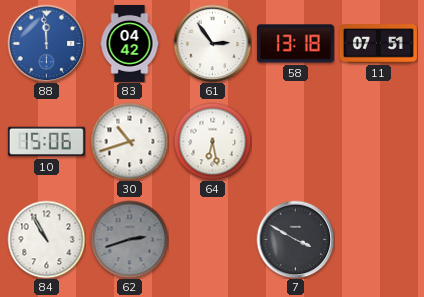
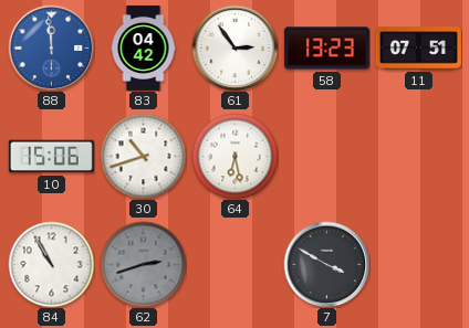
58: 13:18 -> 13:23
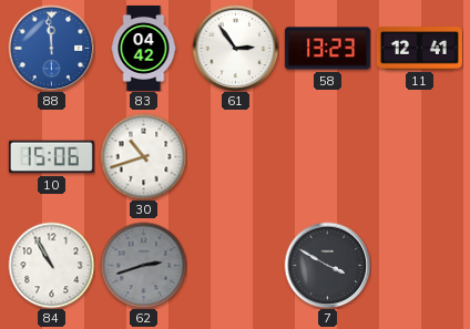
11: 07:51 -> 12:41
64: 6:28 -> none
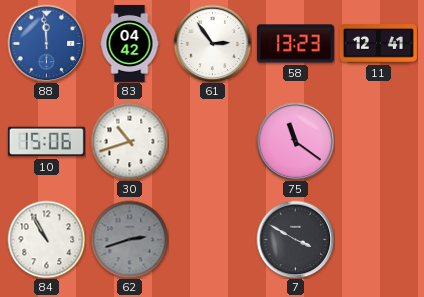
75: none -> 11:21
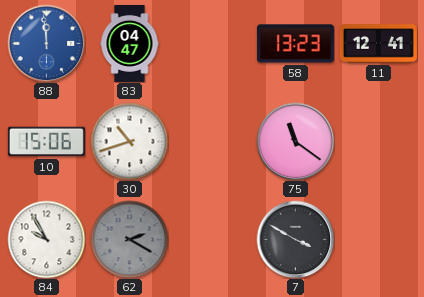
83: 04:42 -> 04:47
61: 2:54 -> none
84: 10:55 -> 9:55
62: 2:42 -> 2:20
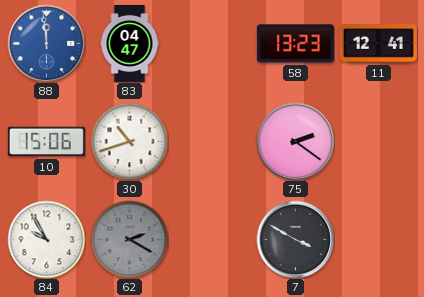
75: 11:21 -> 2:21
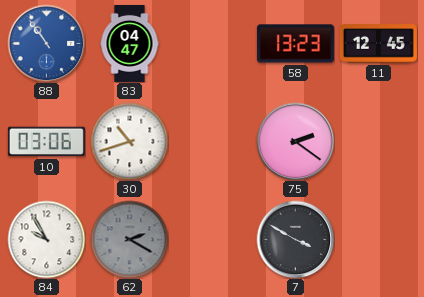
88: 11:59 -> 10:54
11: 12:41 -> 12:45
10: 15:06 -> 03:06
